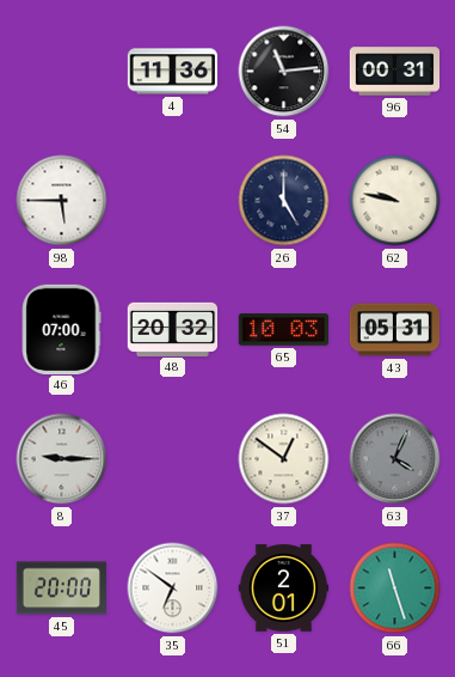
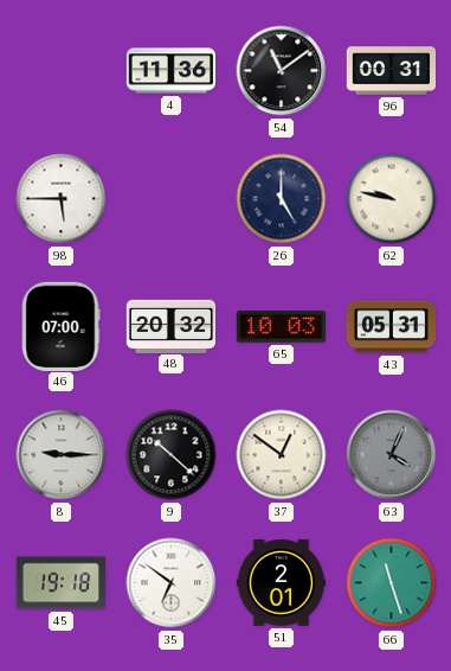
54: 11:14 -> 11:09
9: none -> 10:22
45: 20:00 -> 19:18
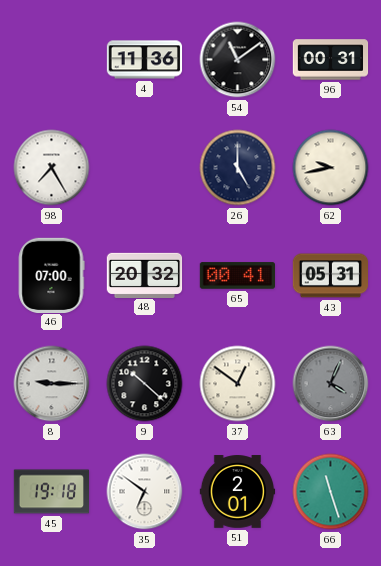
98: 5:45 -> 7:25
62: 9:47 -> 9:43
65: 10:03 -> 00:41
